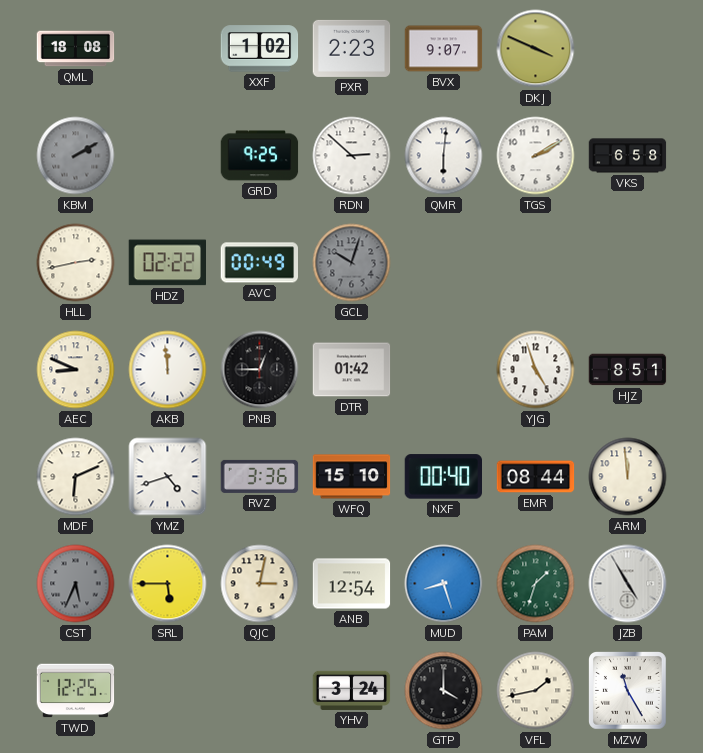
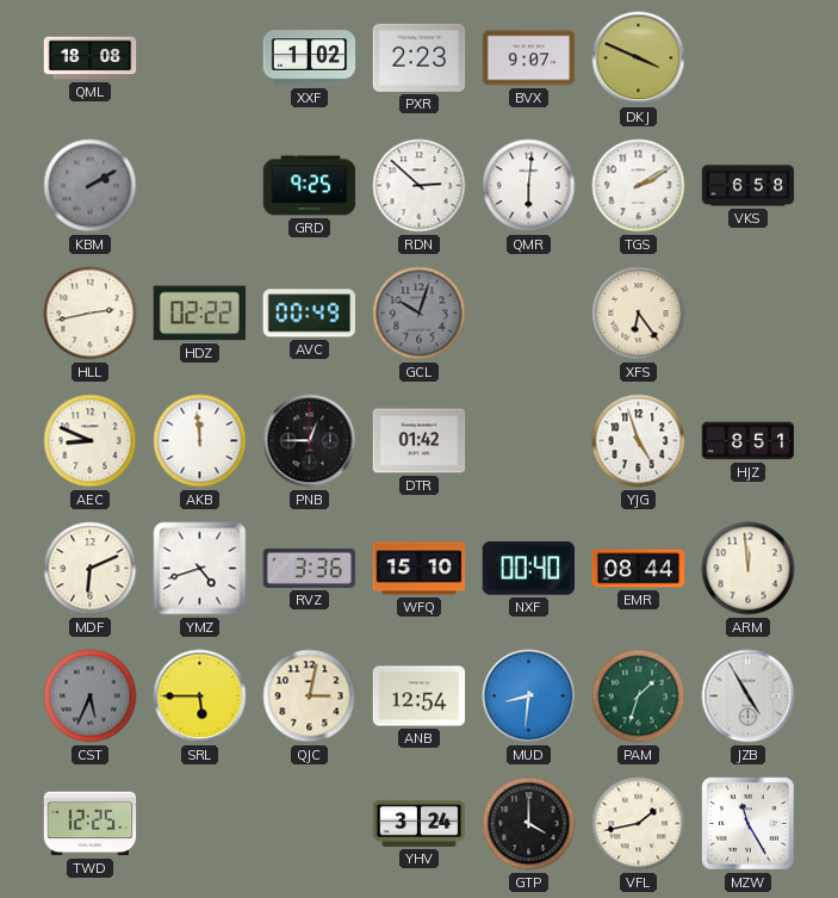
XFS: none -> 6:24
MUD: 8:27 -> 8:31
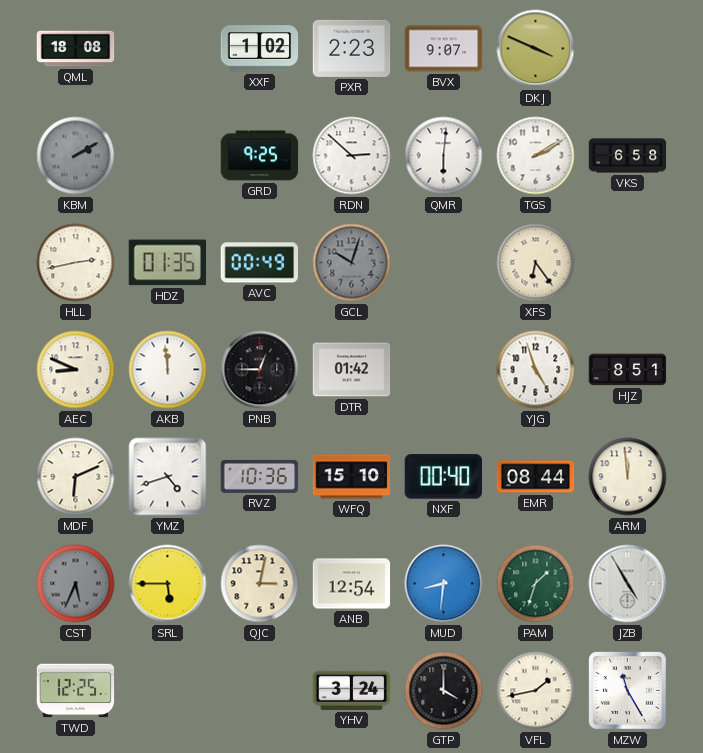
HDZ: 02:22 -> 01:35
RVZ: 3:36 -> 10:36
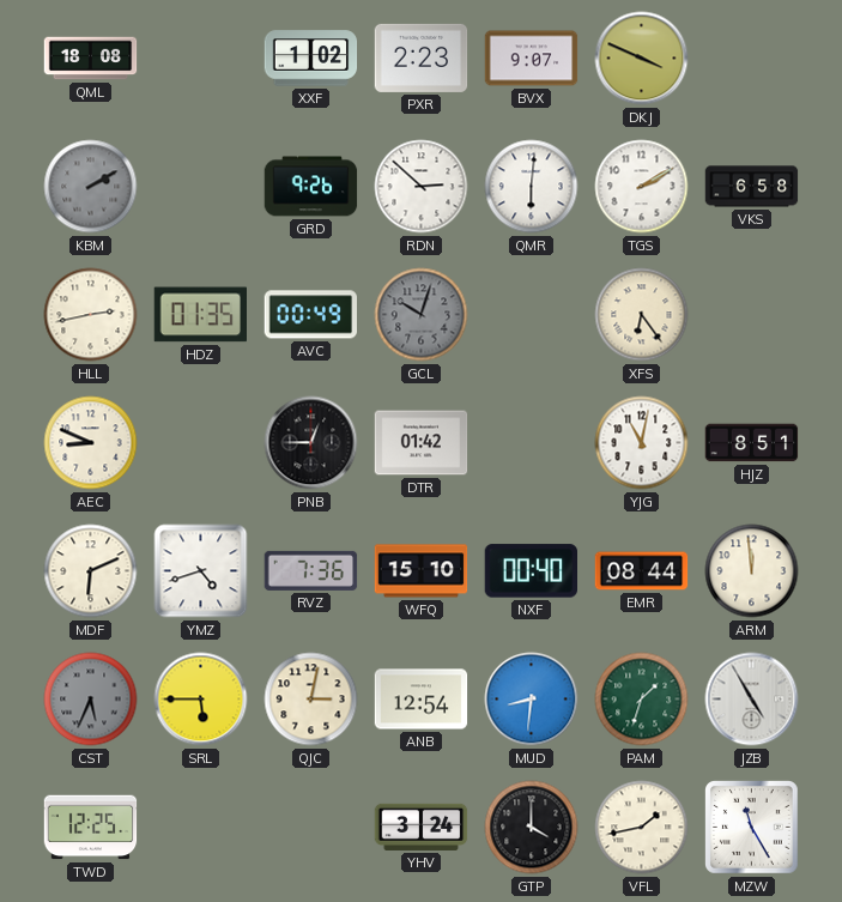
GRD: 9:25 -> 9:26
AKB: 11:59 -> none
YJG: 4:57 -> 11:02
RVZ: 10:36 -> 7:36
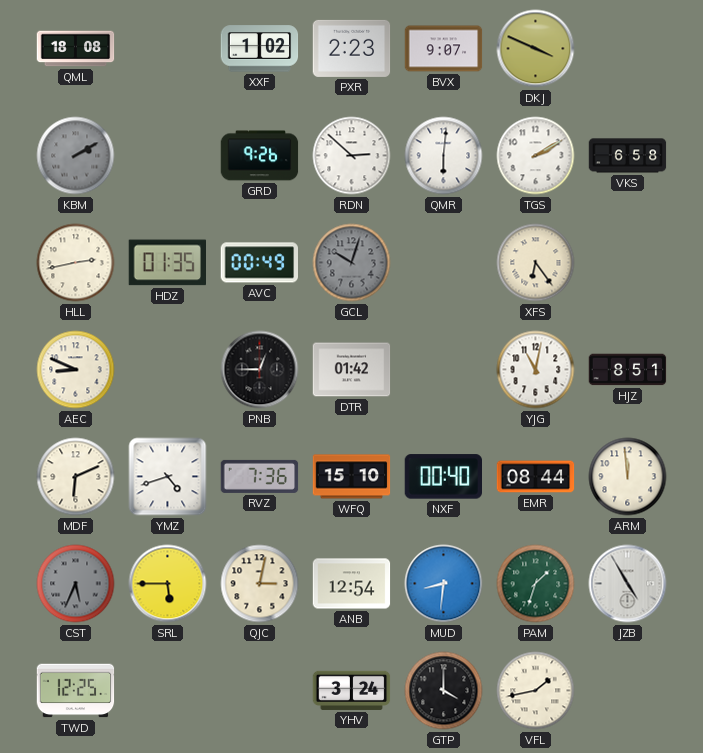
MZW: 11:25 -> none
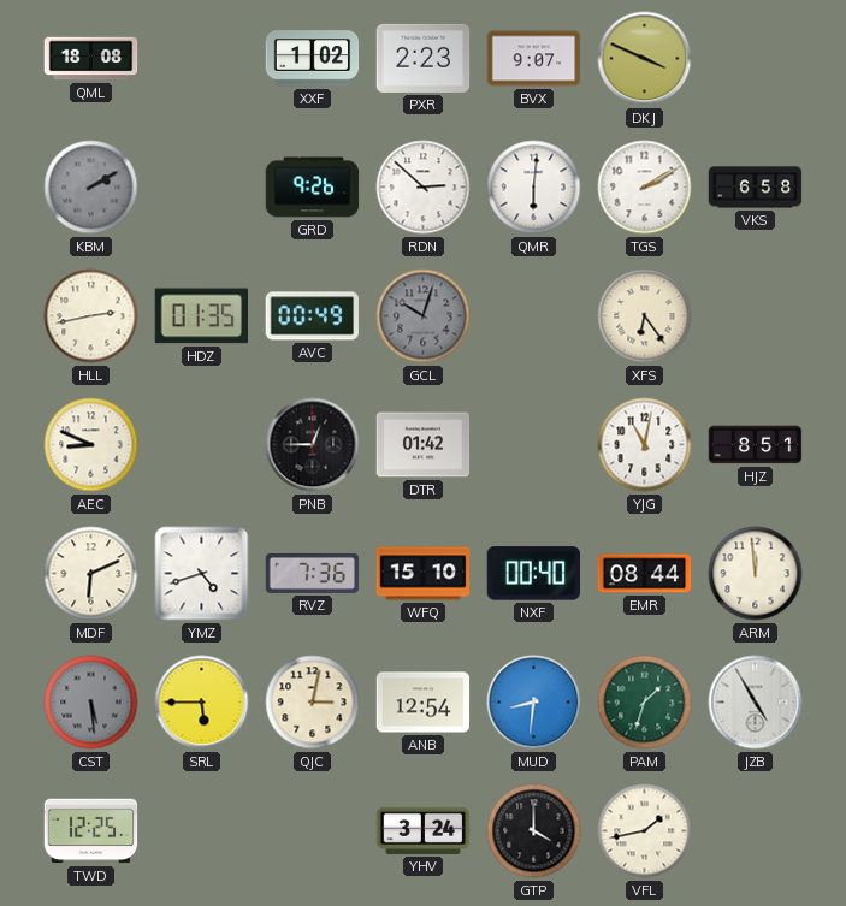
CST: 5:34 -> 5:29
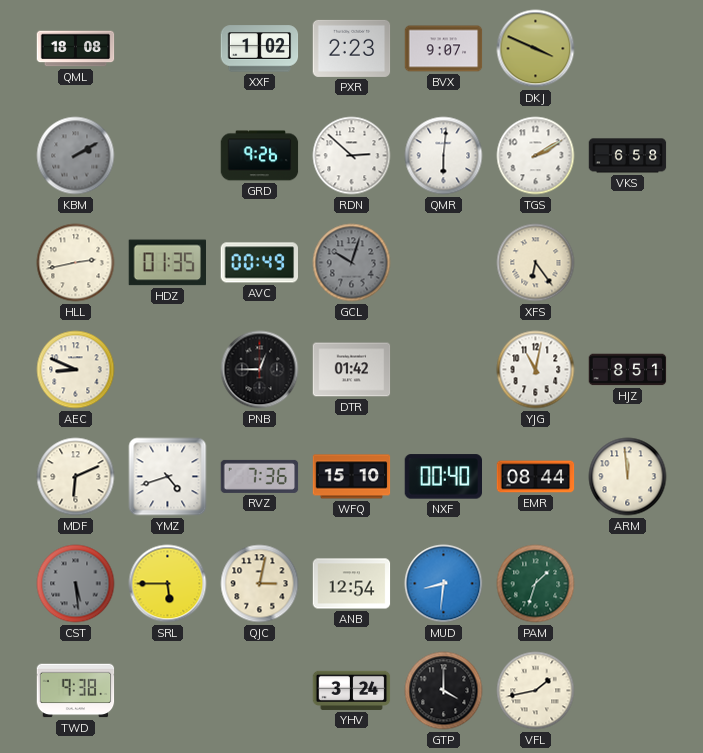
JZB: 4:55 -> none
TWD: 12:25 -> 9:38
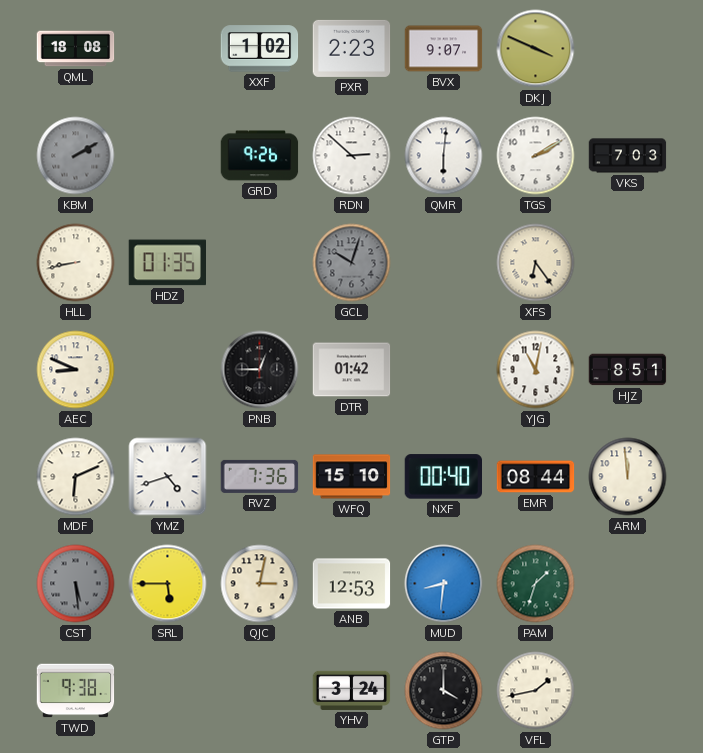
VKS: 6:58 -> 7:03
HLL: 2:43 -> 8:43
AVC: 00:49 -> none
ANB: 12:54 -> 12:53
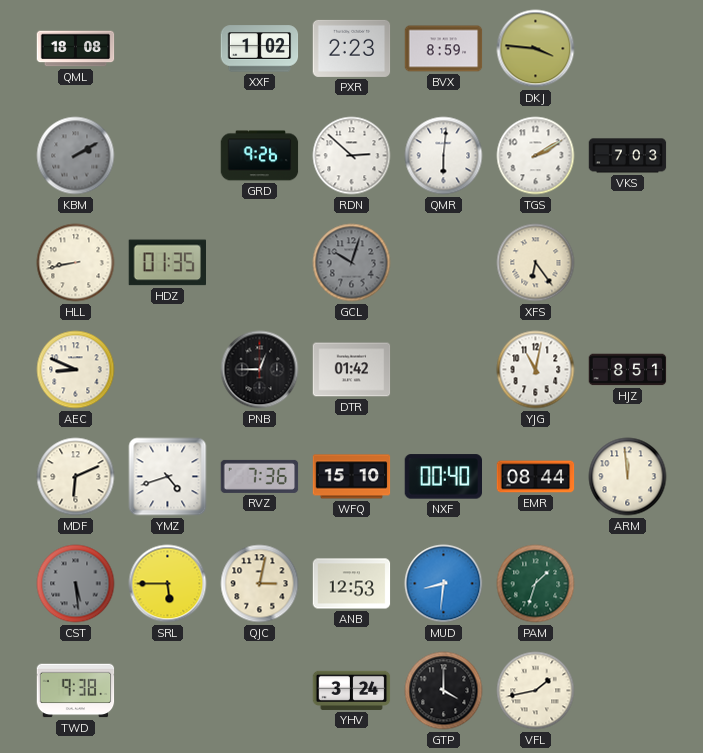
BVX: 9:07 -> 8:59
DKJ: 3:49 -> 3:46
